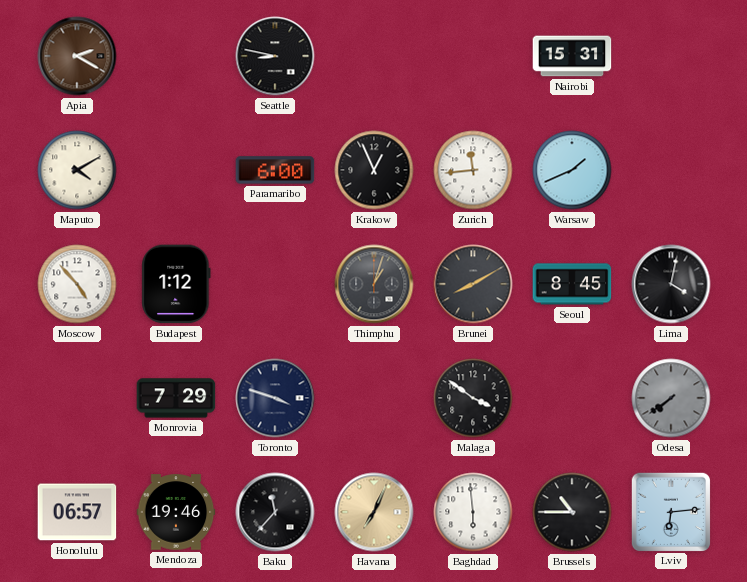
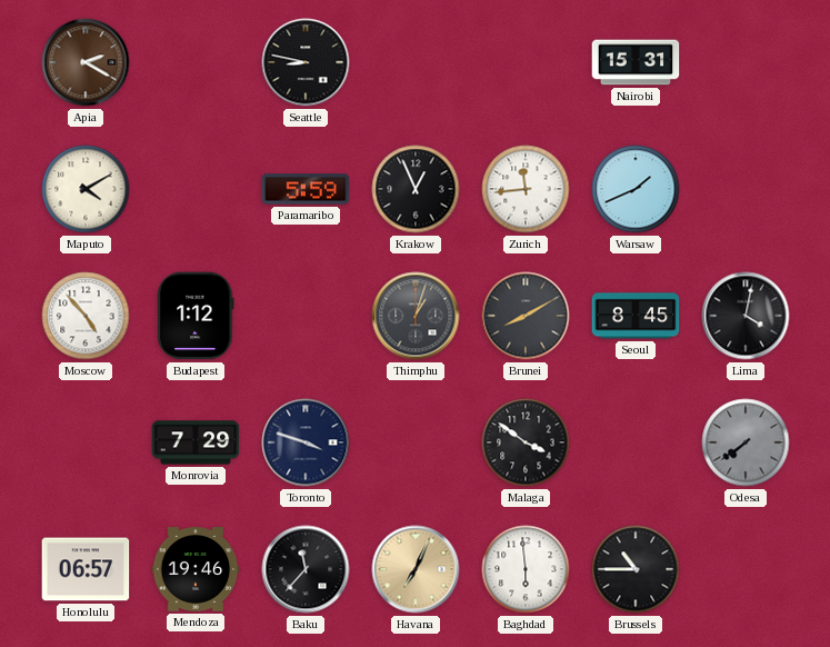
Paramaribo: 6:00 -> 5:59
Lviv: 6:14 -> none
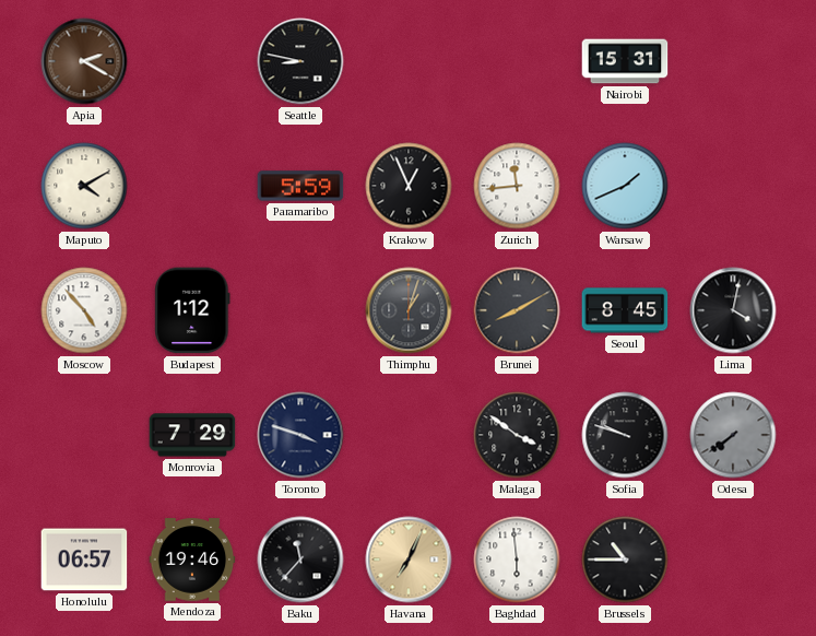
Sofia: none -> 9:48
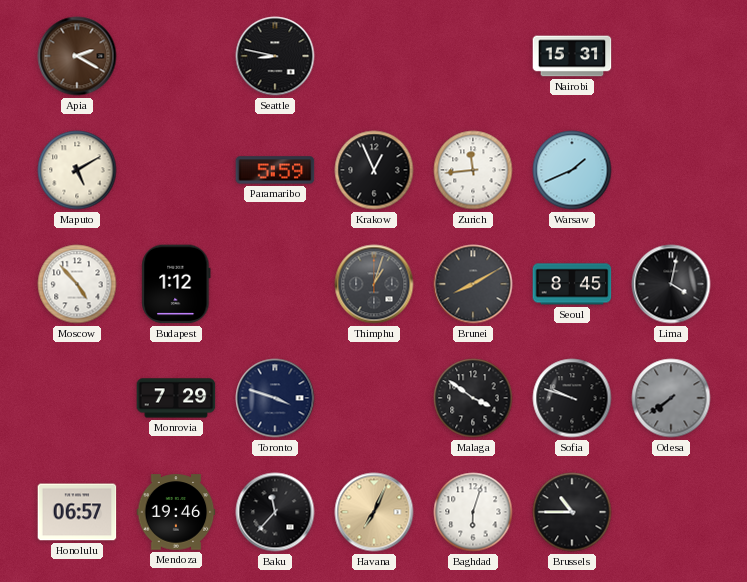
Maputo: 4:10 -> 5:10
Baghdad: 5:59 -> 6:03
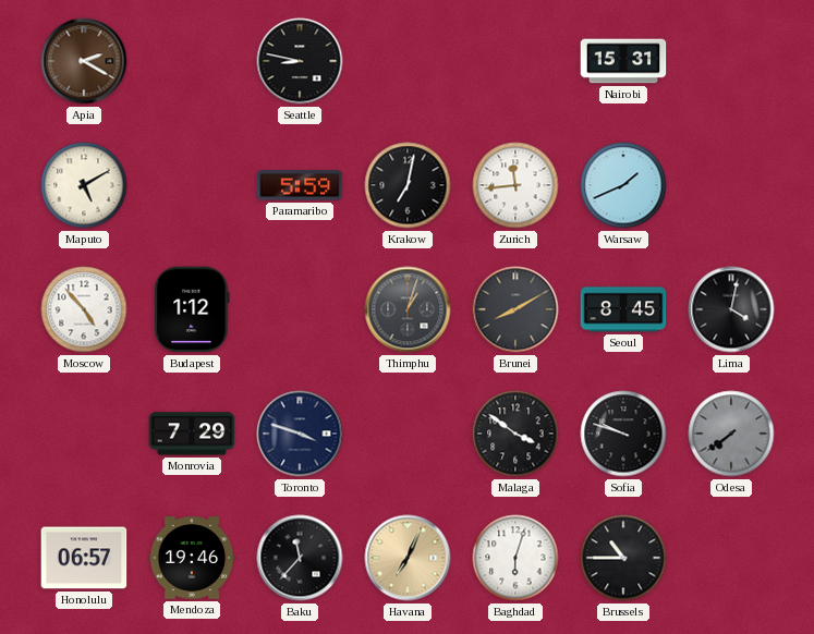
Krakow: 12:56 -> 7:02
